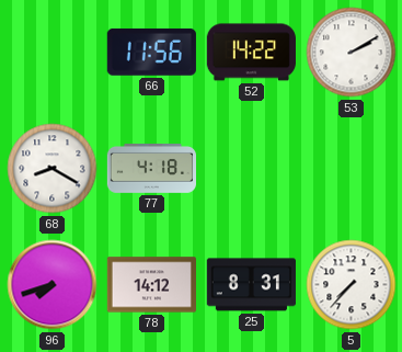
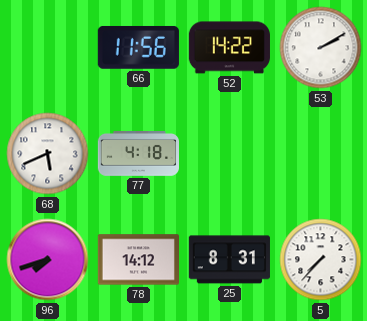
68: 8:20 -> 5:41
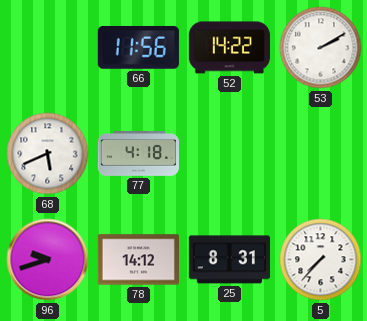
96: 7:42 -> 9:42
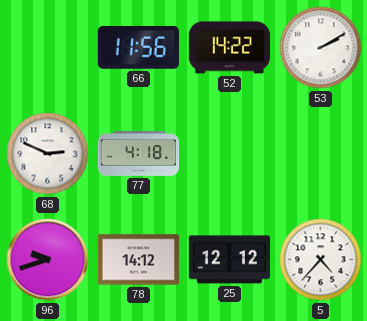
68: 5:41 -> 2:49
25: 8:31 -> 12:12
5: 7:37 -> 4:37
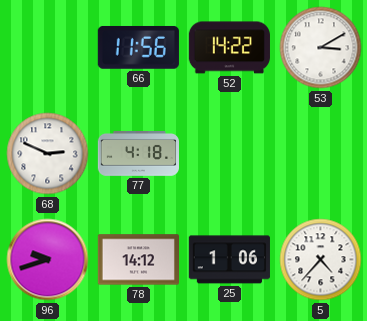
53: 2:10 -> 3:10
25: 12:12 -> 1:06
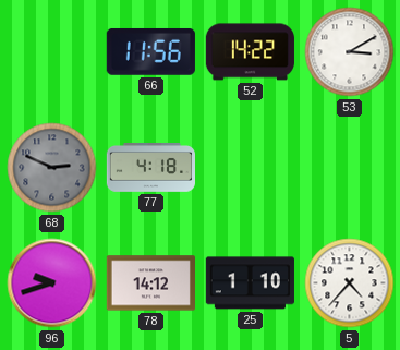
68 dial: white -> grey
25: 1:06 -> 1:10
